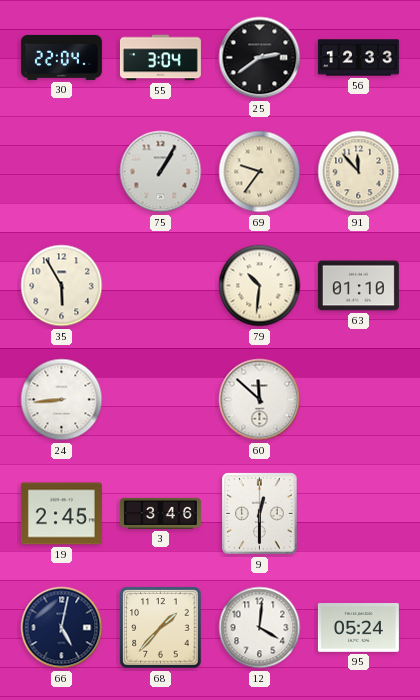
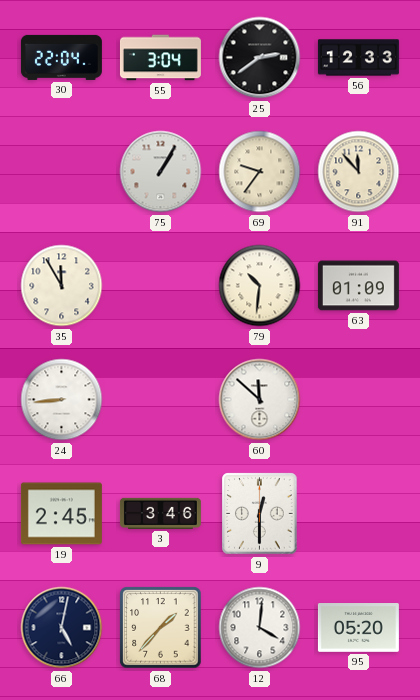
35: 5:55 -> 11:55
63: 01:10 -> 01:09
95: 05:24 -> 05:20
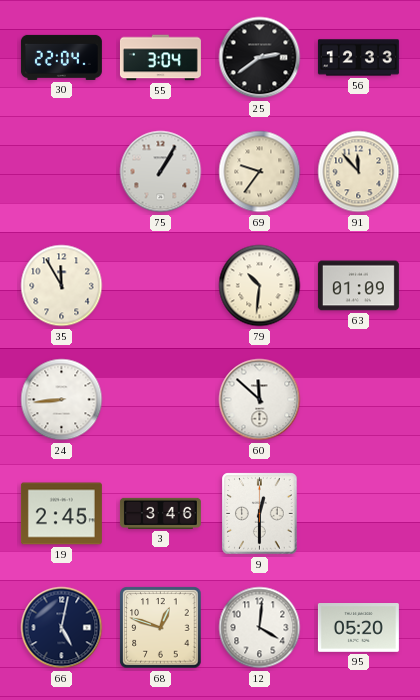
68: 1:37 -> 12:48
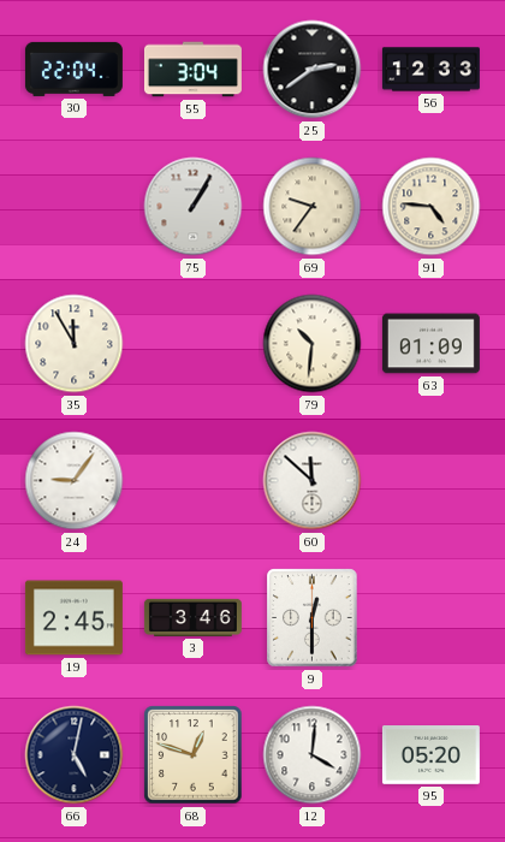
91: 11:53 -> 4:46
24: 8:44 -> 9:06
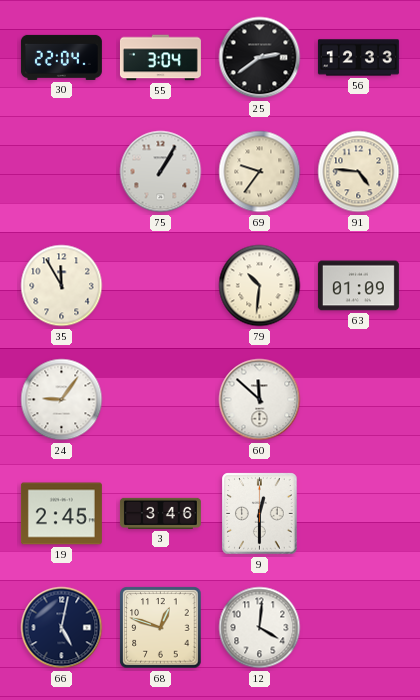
95: 05:20 -> none
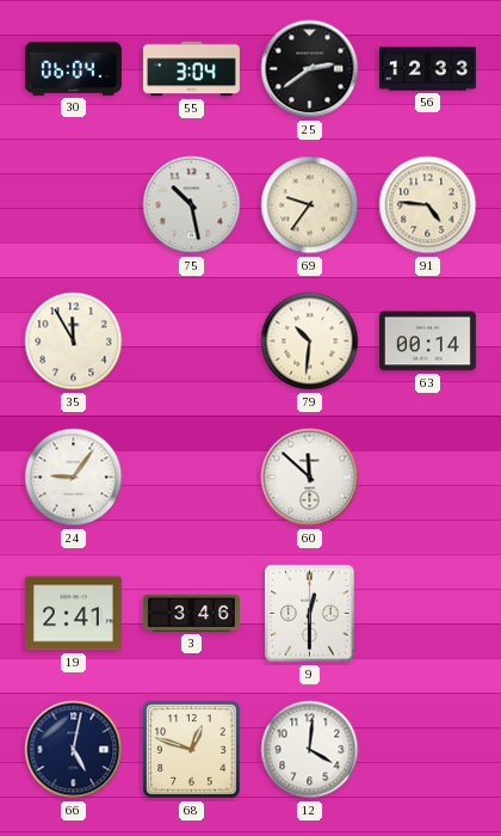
30: 22:04 -> 06:04
75: 1:05 -> 10:28
63: 01:09 -> 00:14
19: 2:45 -> 2:41
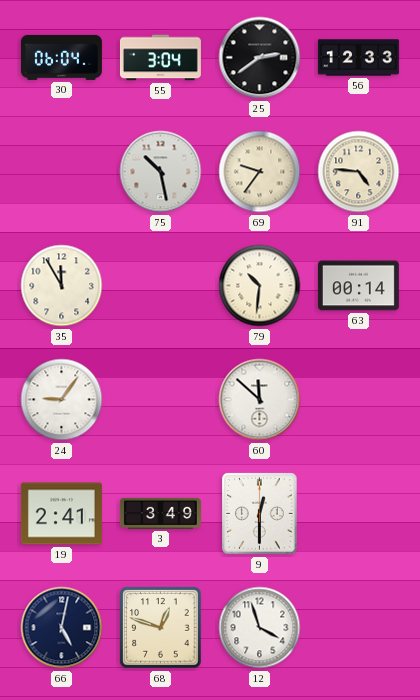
3: 3:46 -> 3:49
12: 4:01 -> 3:57
